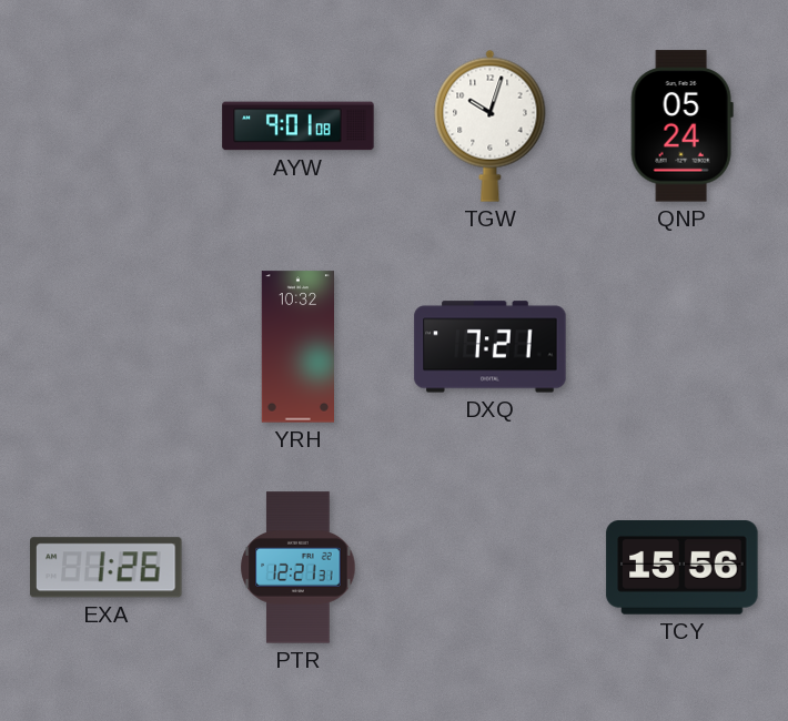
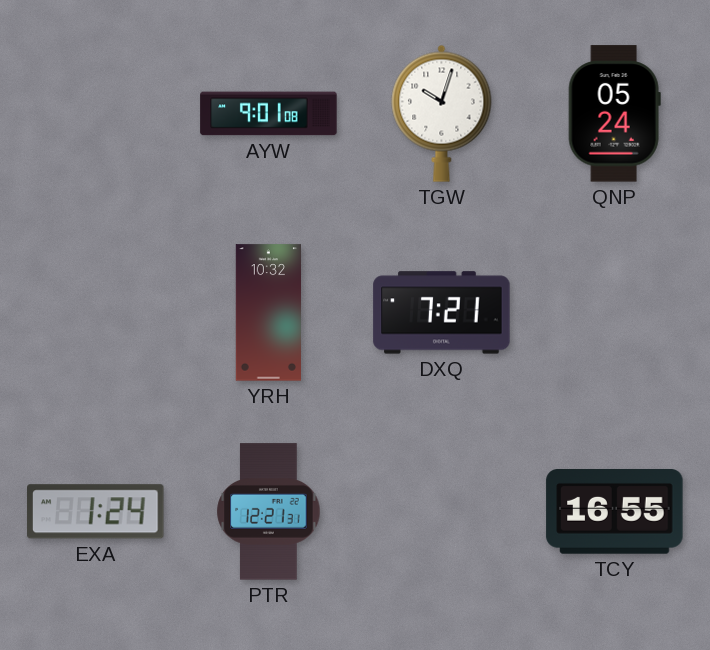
EXA: 1:26 -> 1:24
TCY: 15:56 -> 16:55
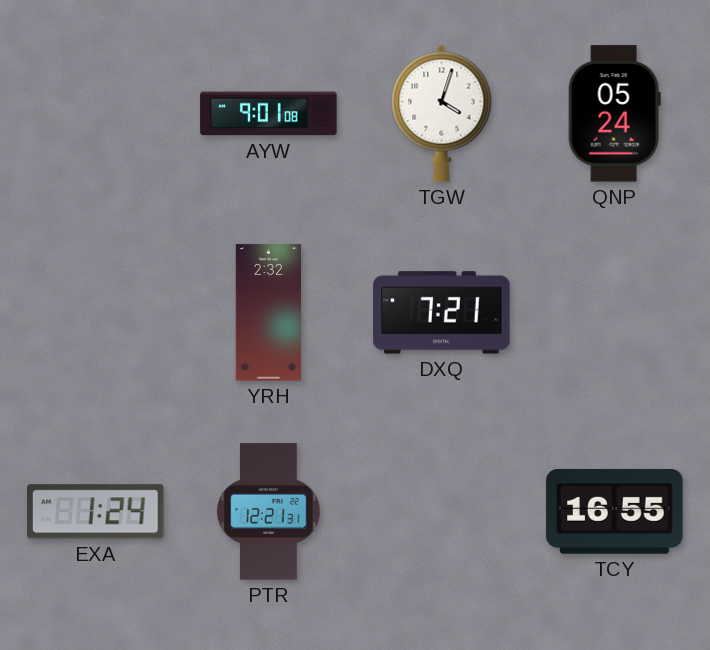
TGW: 10:03 -> 4:03
YRH: 10:32 -> 2:32
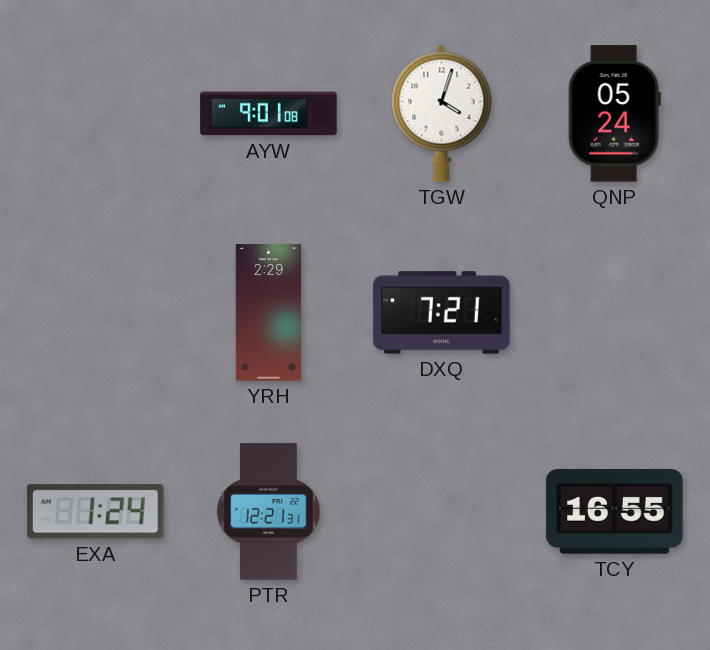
YRH: 2:32 -> 2:29
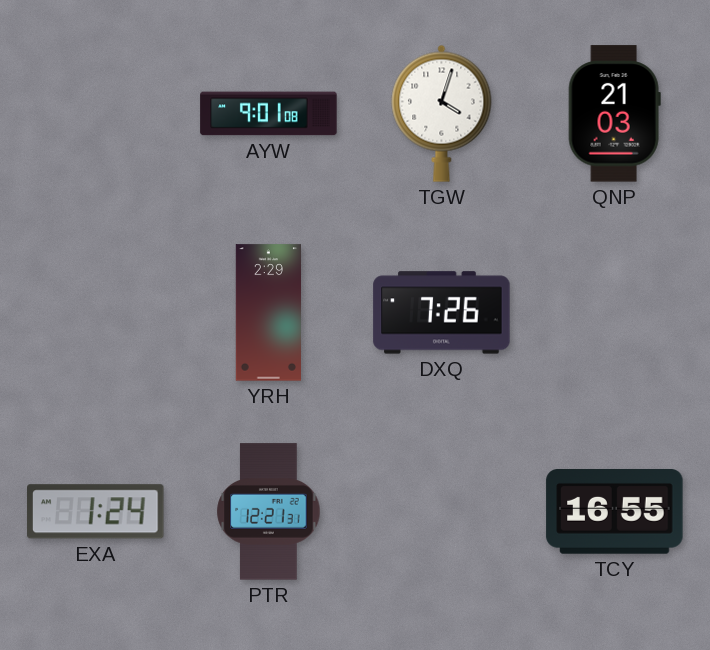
QNP: 05:24 -> 21:03
DXQ: 7:21 -> 7:26
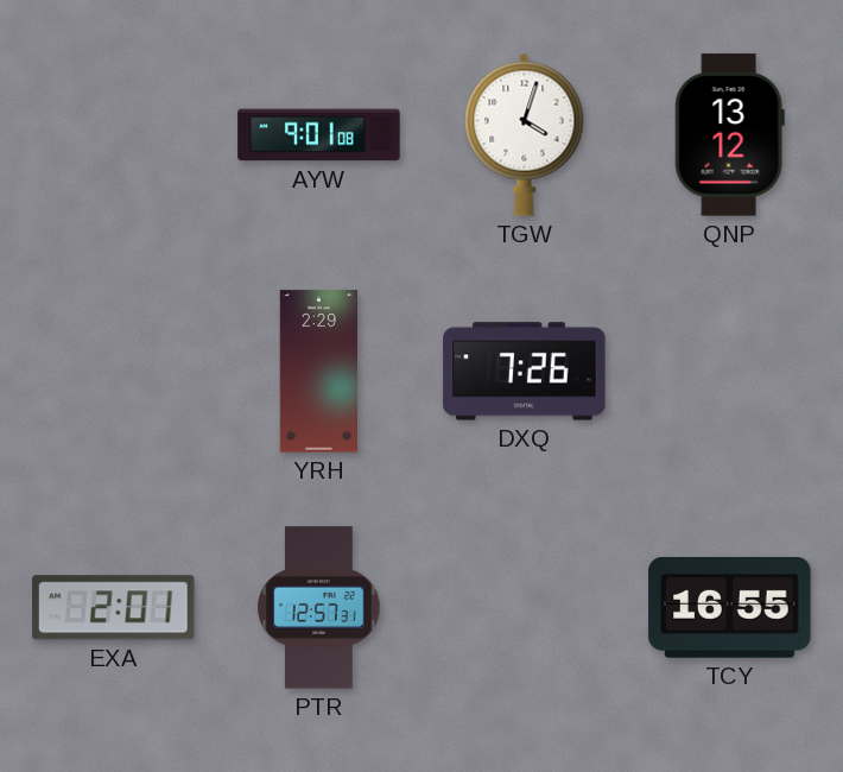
QNP: 21:03 -> 13:12
EXA: 1:24 -> 2:01
PTR: 12:21 -> 12:57
